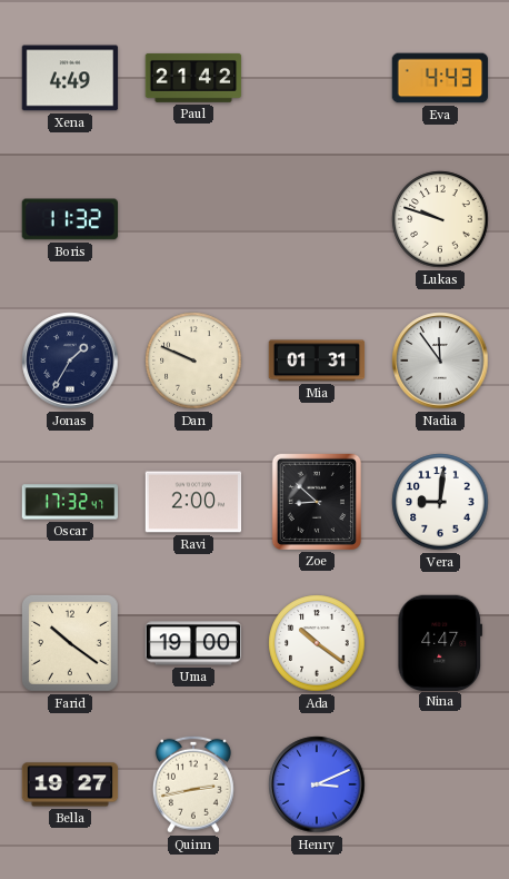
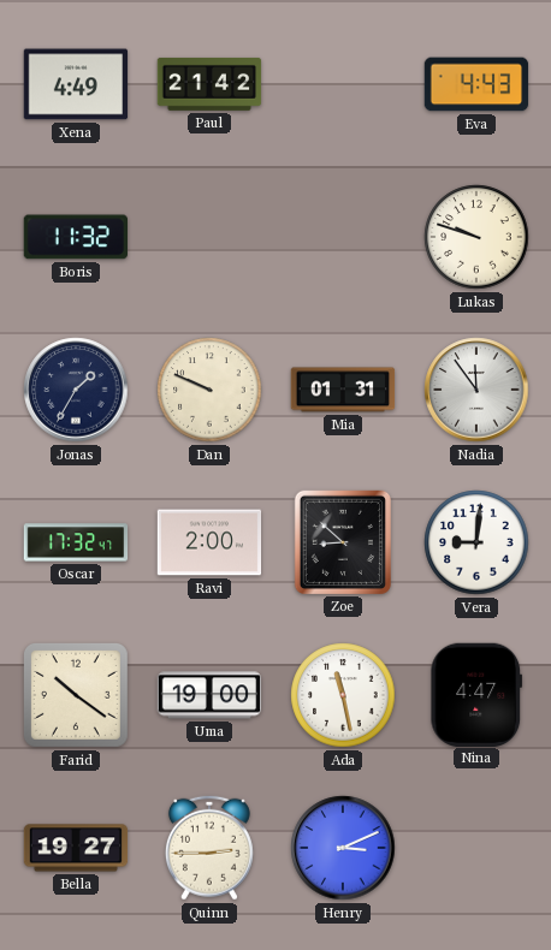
Ada: 10:21 -> 11:28
Quinn: 2:43 -> 2:45
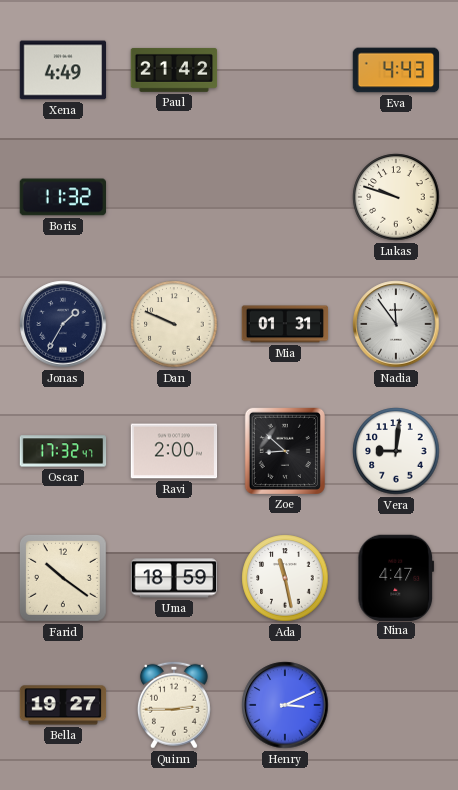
Uma: 19:00 -> 18:59
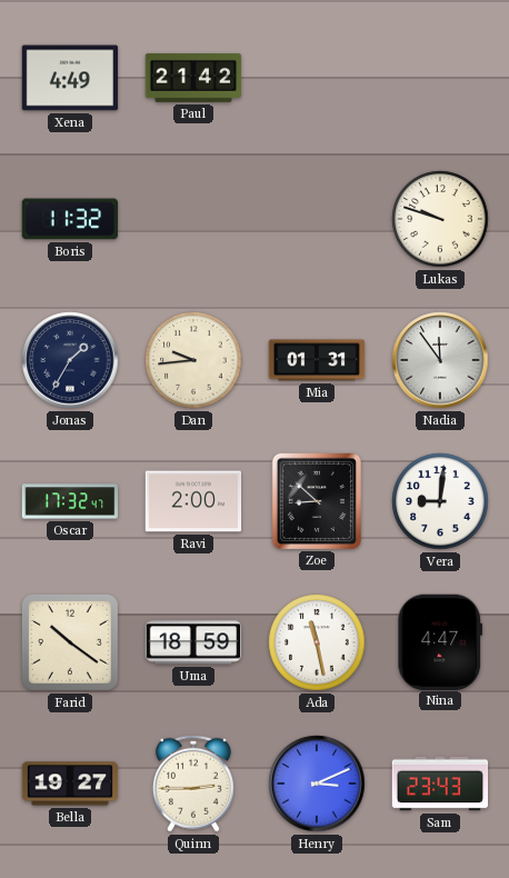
Eva: 4:43 -> none
Dan: 9:49 -> 9:44
Sam: none -> 23:43
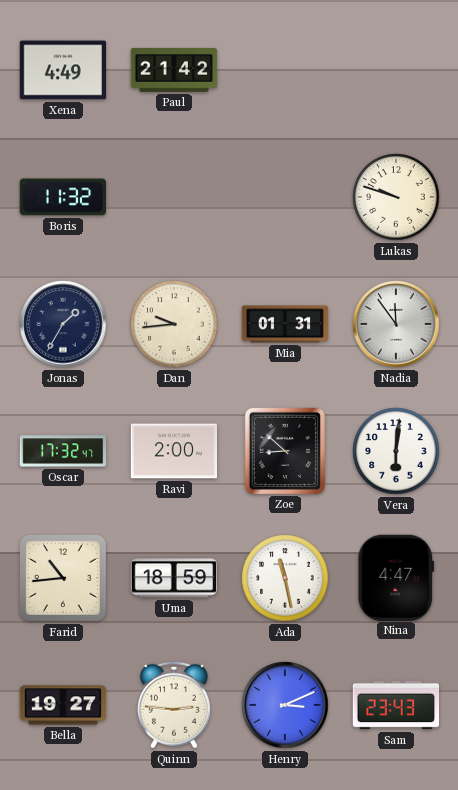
Vera: 9:01 -> 6:01
Farid: 10:21 -> 10:44
Quinn: 2:45 -> 2:46
